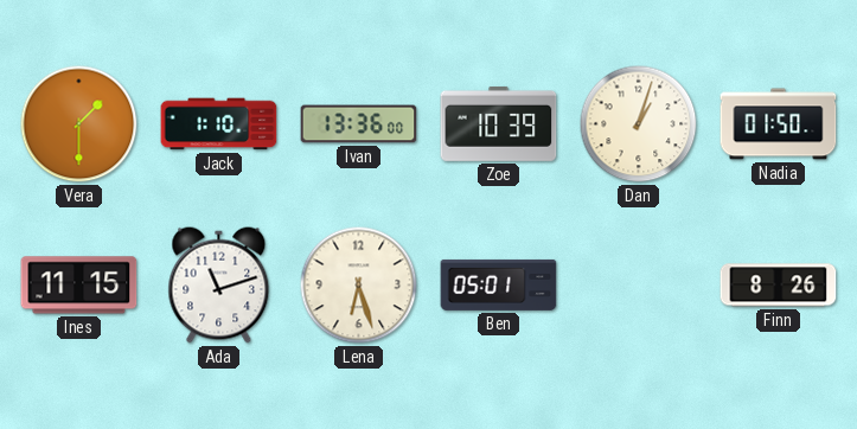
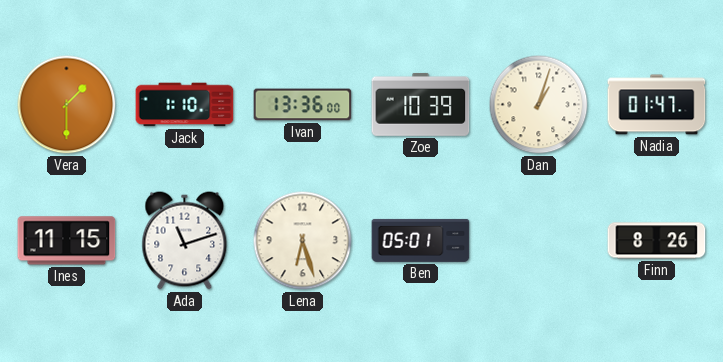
Nadia: 01:50 -> 01:47
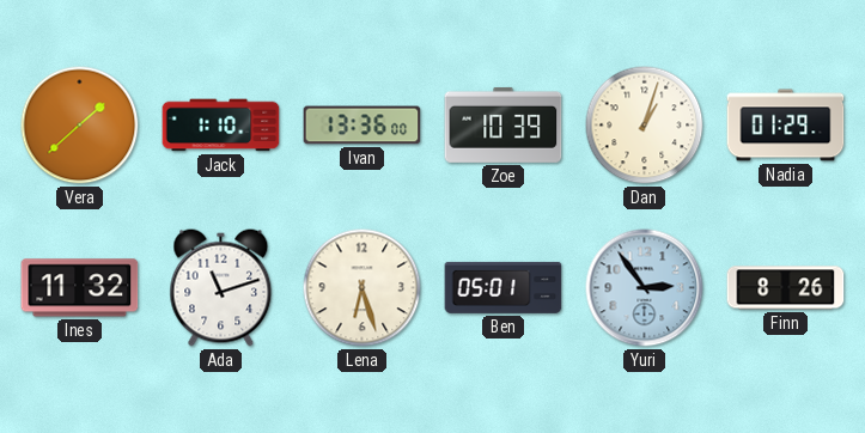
Vera: 1:30 -> 1:38
Nadia: 01:47 -> 01:29
Ines: 11:15 -> 11:32
Yuri: none -> 2:54
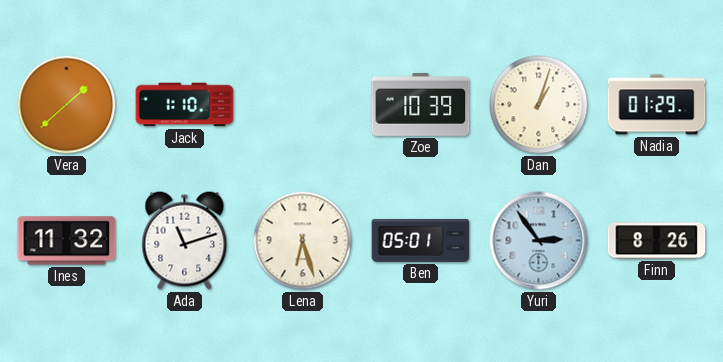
Ivan: 13:36 -> none
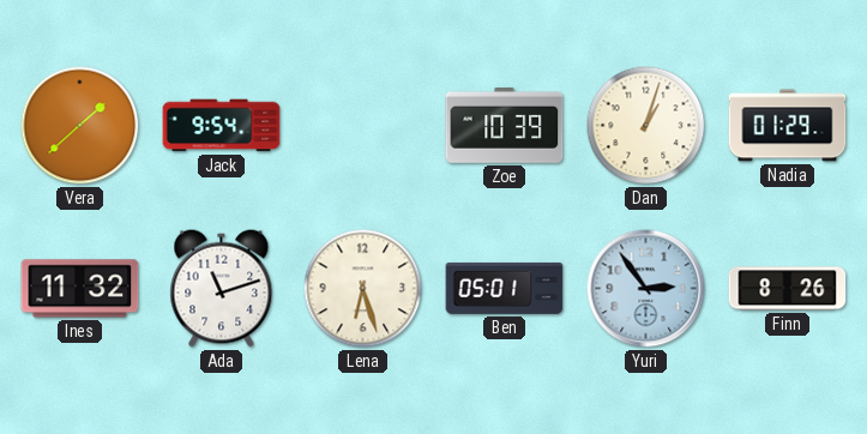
Jack: 1:10 -> 9:54
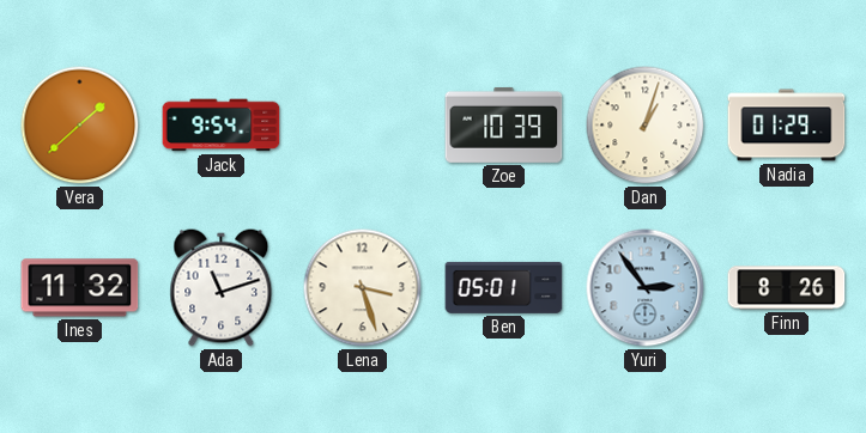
Lena: 6:27 -> 3:27
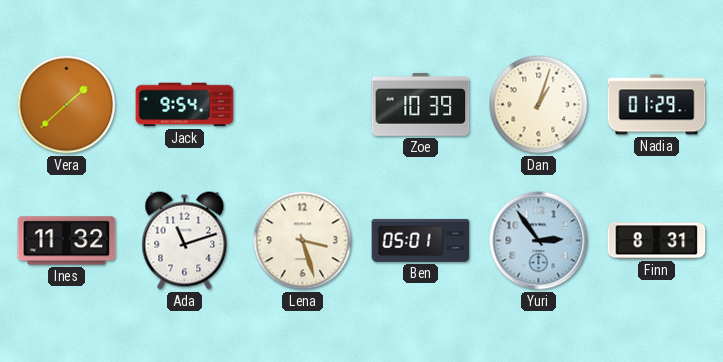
Finn: 8:26 -> 8:31
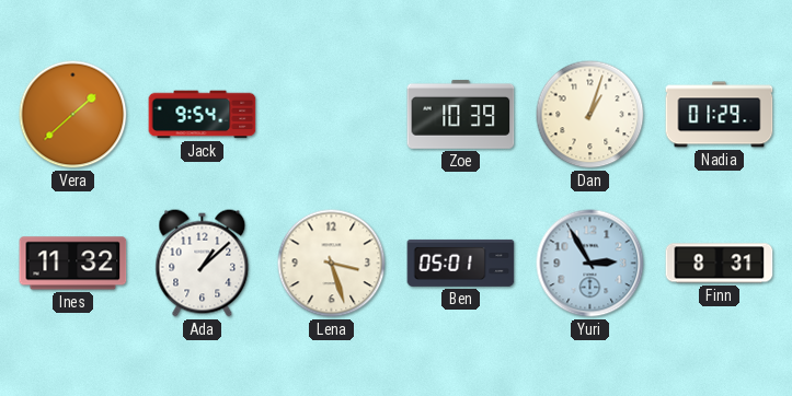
Ada: 11:12 -> 1:08
Yuri: 2:54 -> 2:55
